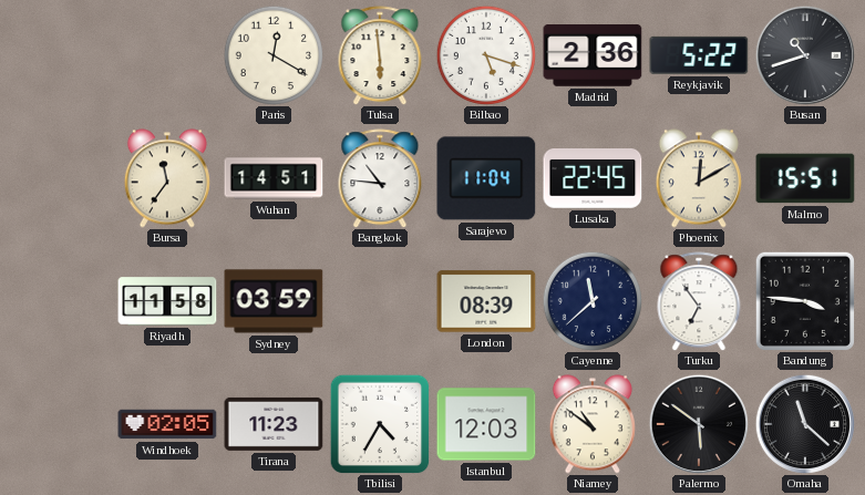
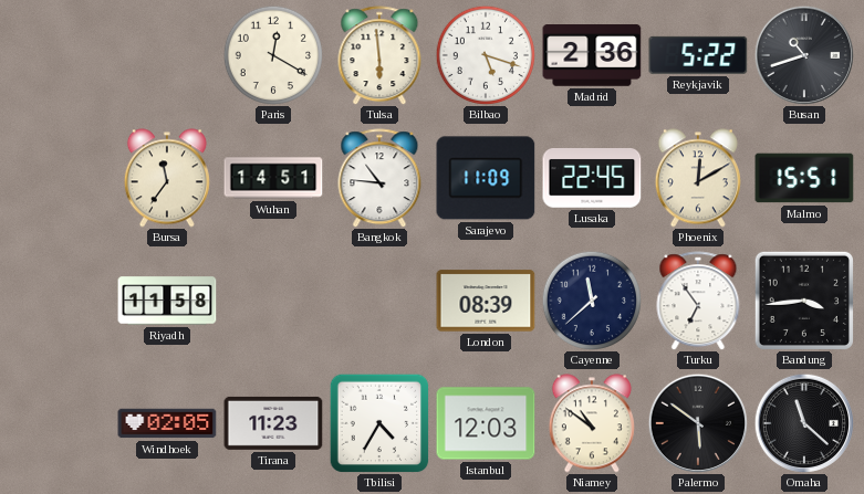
Sarajevo: 11:04 -> 11:09
Sydney: 03:59 -> none
Bandung: 3:46 -> 3:44
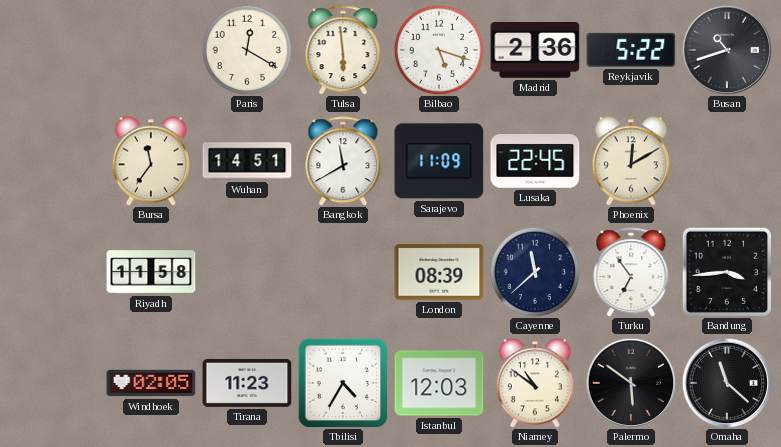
Bangkok: 10:46 -> 11:40
Malmo: 15:51 -> none
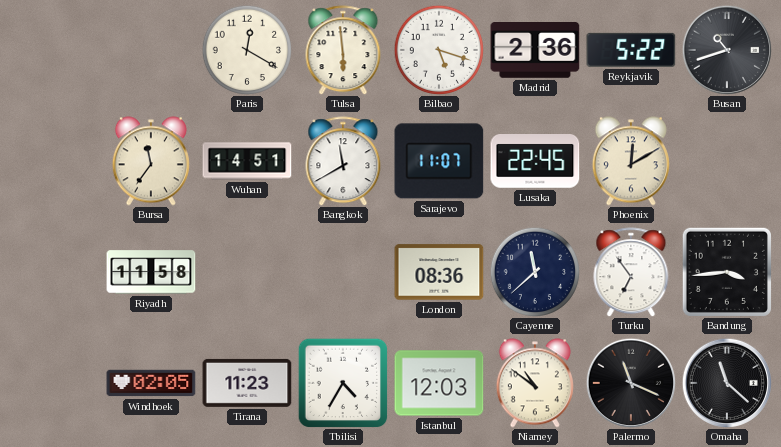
Sarajevo: 11:09 -> 11:07
London: 08:39 -> 08:36
Palermo: 5:51 -> 11:19
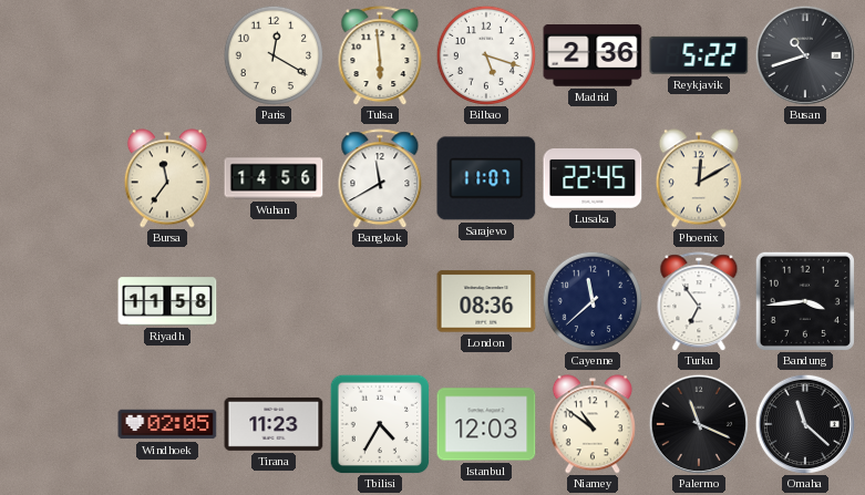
Wuhan: 14:51 -> 14:56
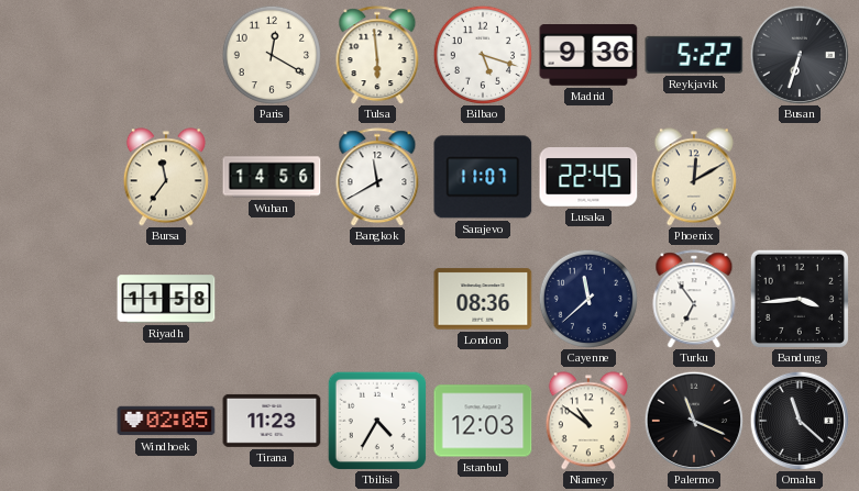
Madrid: 2:36 -> 9:36
Busan: 10:42 -> 6:33
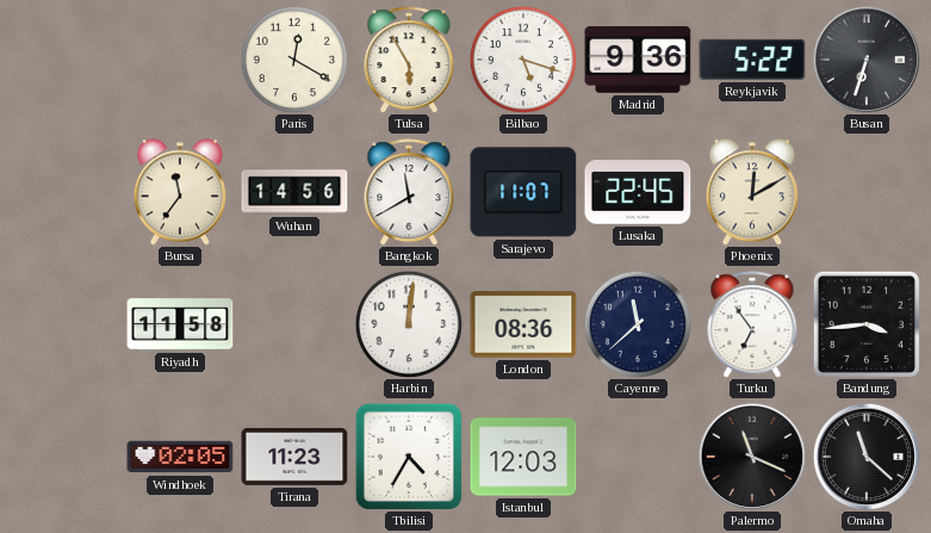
Tulsa: 5:59 -> 5:55
Harbin: none -> 12:01
Niamey: 10:51 -> none
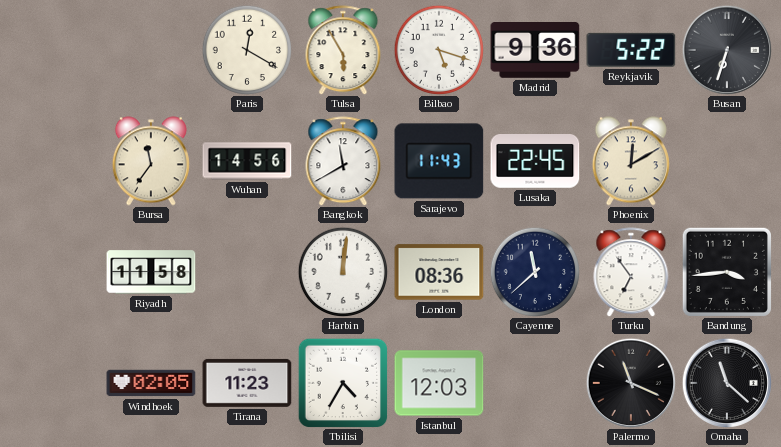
Sarajevo: 11:07 -> 11:43
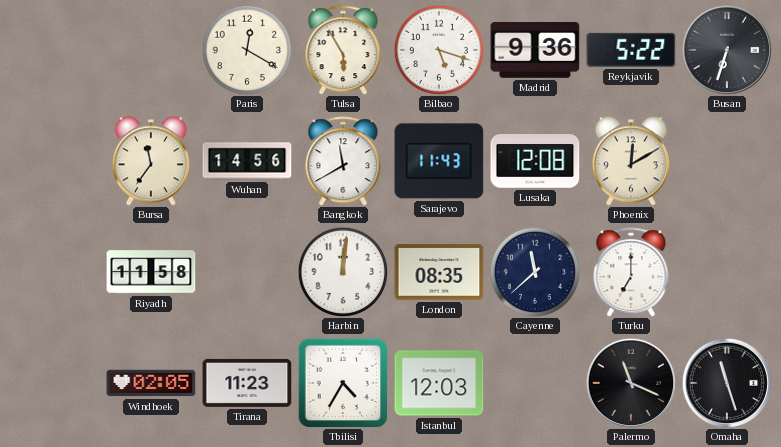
Lusaka: 22:45 -> 12:08
London: 08:36 -> 08:35
Turku: 6:54 -> 7:00
Bandung: 3:44 -> none
Omaha: 11:22 -> 11:27
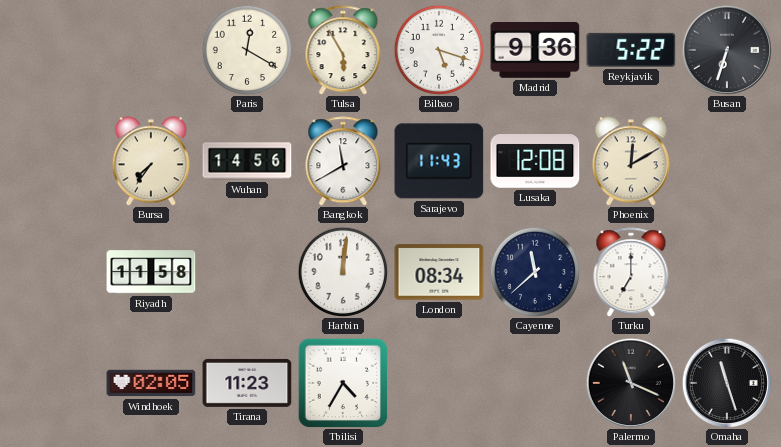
Bursa: 11:36 -> 7:36
London: 08:35 -> 08:34
Istanbul: 12:03 -> none
